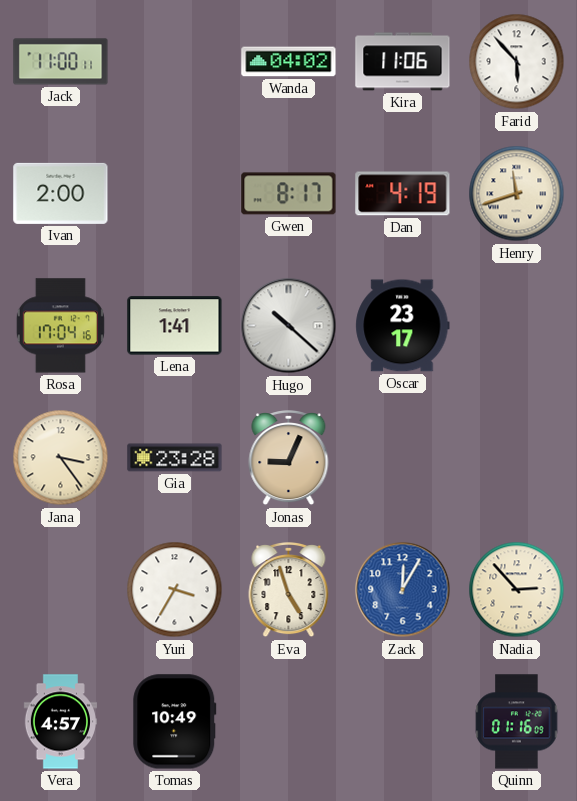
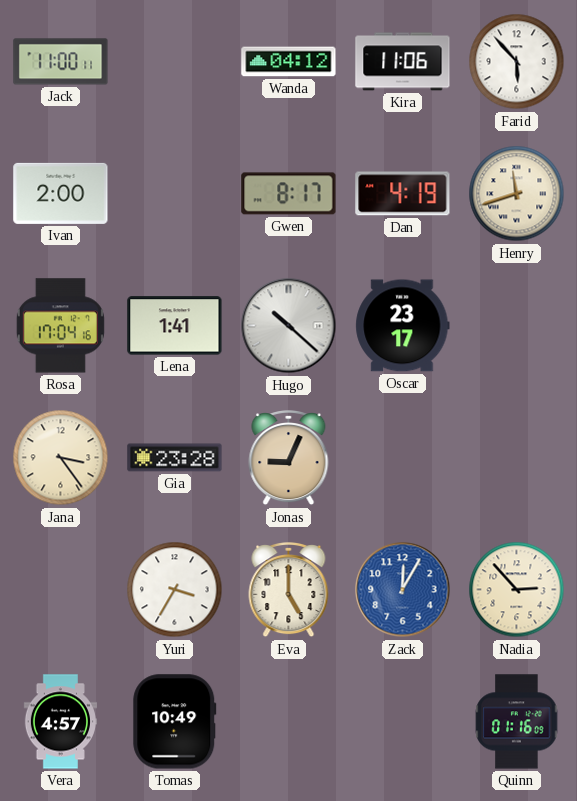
Wanda: 04:02 -> 04:12
Eva: 4:57 -> 5:00
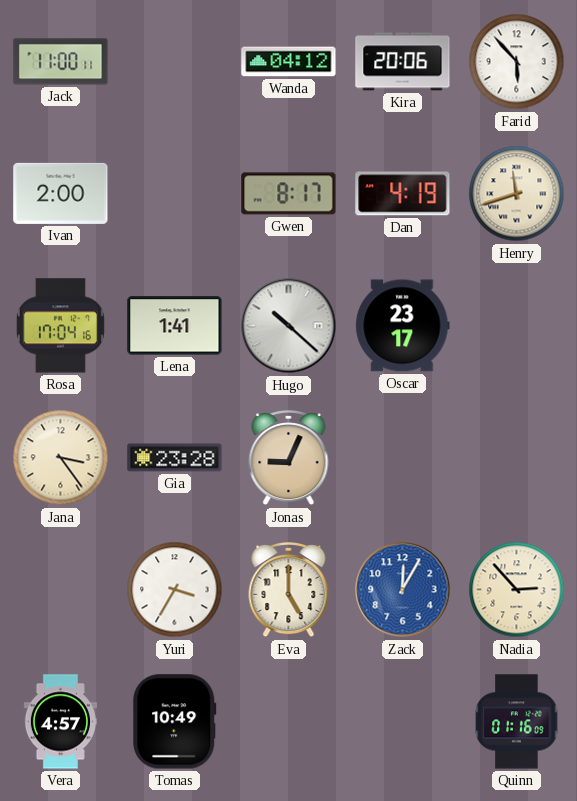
Kira: 11:06 -> 20:06
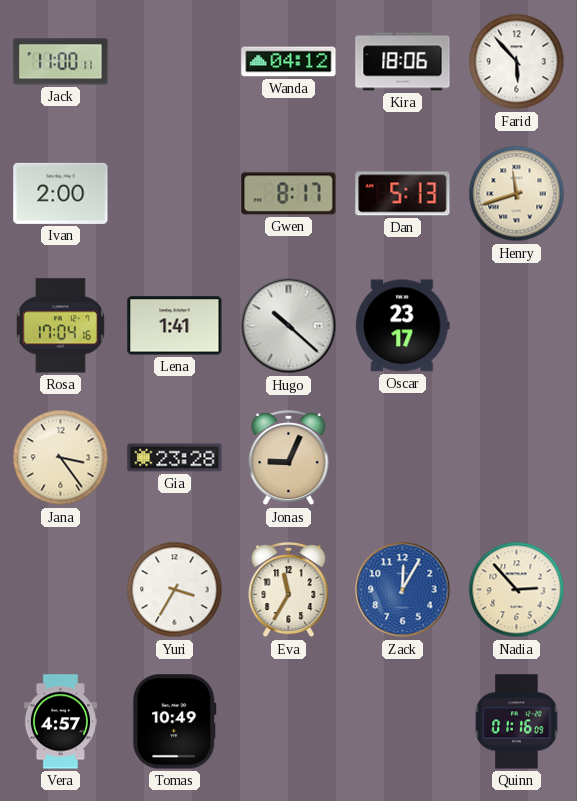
Kira: 20:06 -> 18:06
Dan: 4:19 -> 5:13
Eva: 5:00 -> 11:35
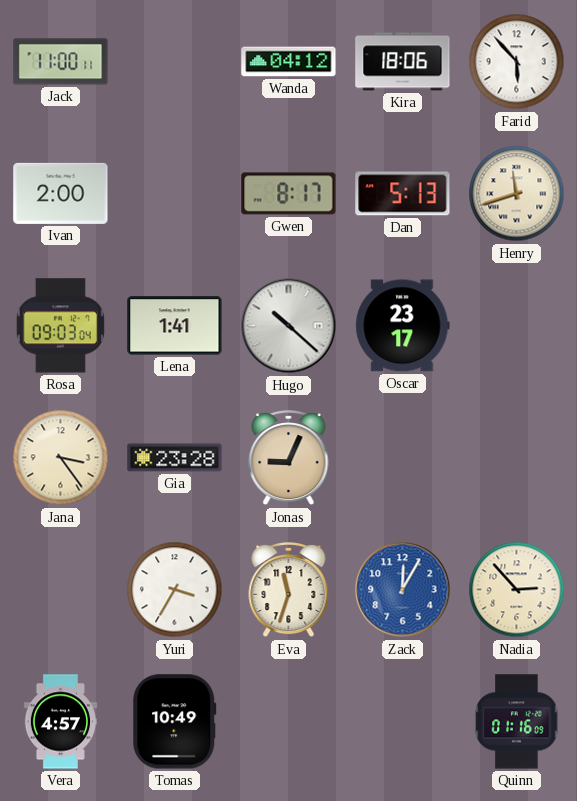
Rosa: 17:04 -> 09:03
Eva: 11:35 -> 11:33
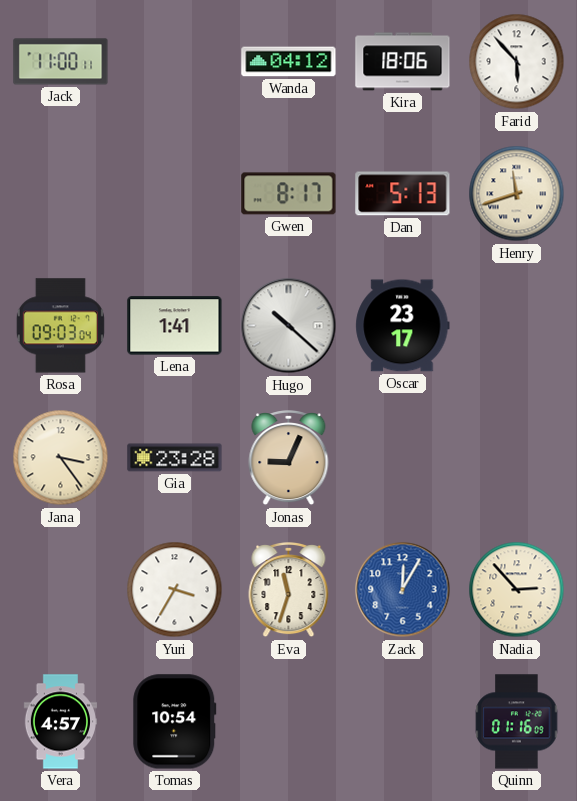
Ivan: 2:00 -> none
Tomas: 10:49 -> 10:54
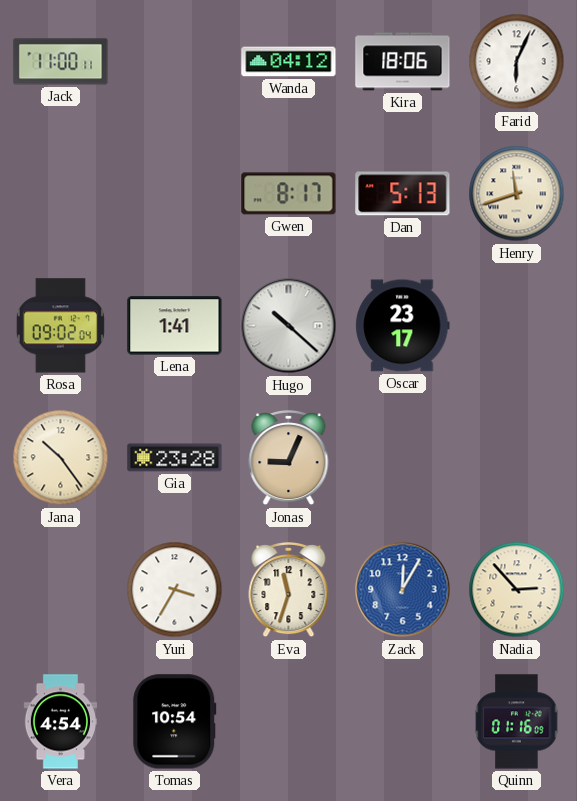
Farid: 5:53 -> 6:04
Rosa: 09:03 -> 09:02
Jana: 3:24 -> 10:24
Vera: 4:57 -> 4:54
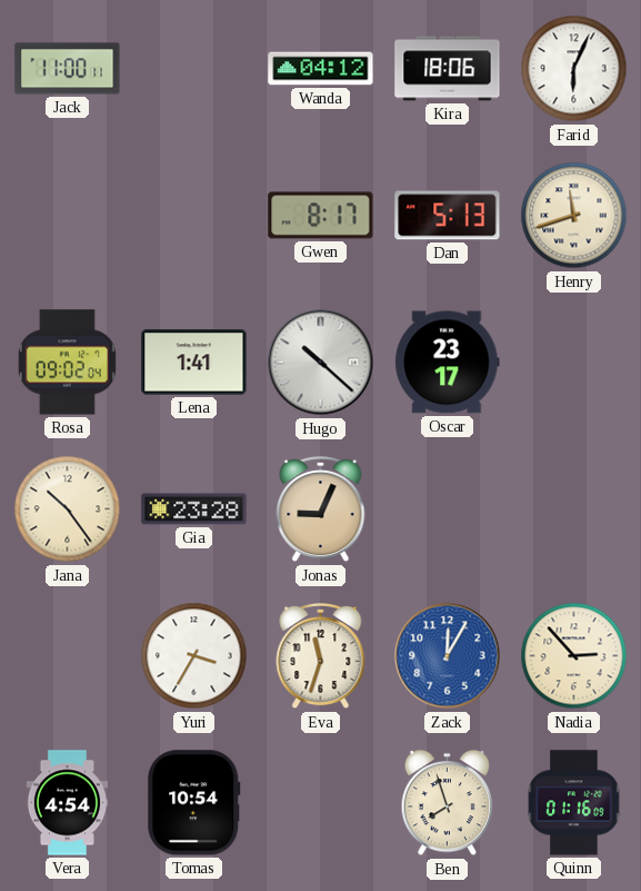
Ben: none -> 7:57
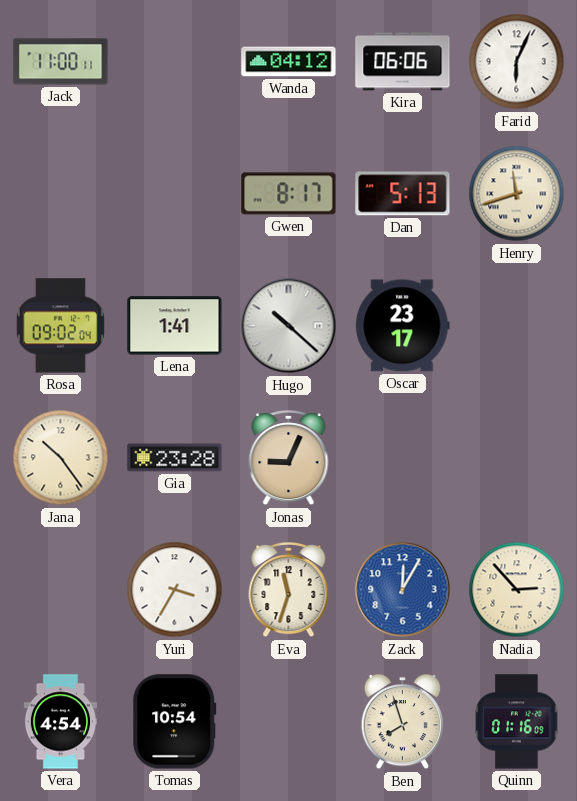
Kira: 18:06 -> 06:06
